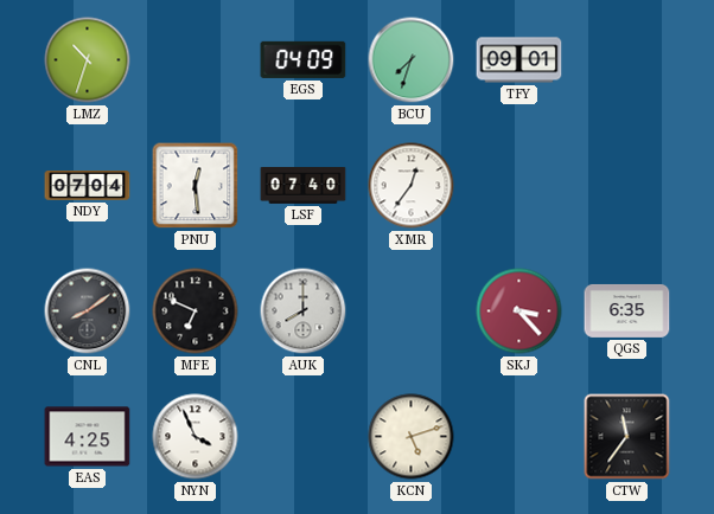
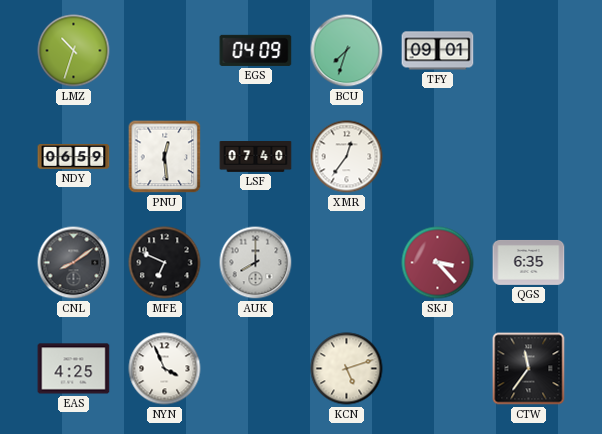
NDY: 07:04 -> 06:59
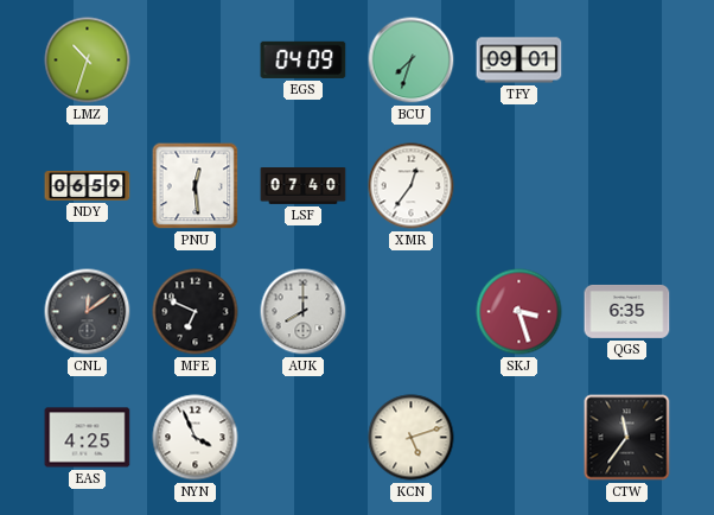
CNL: 8:09 -> 12:09
SKJ: 3:23 -> 3:27
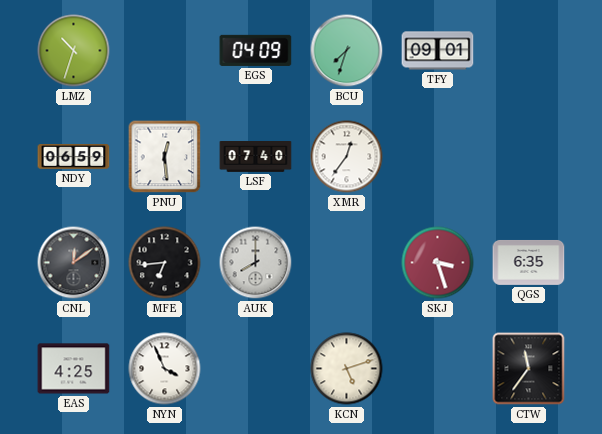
MFE: 6:49 -> 6:44
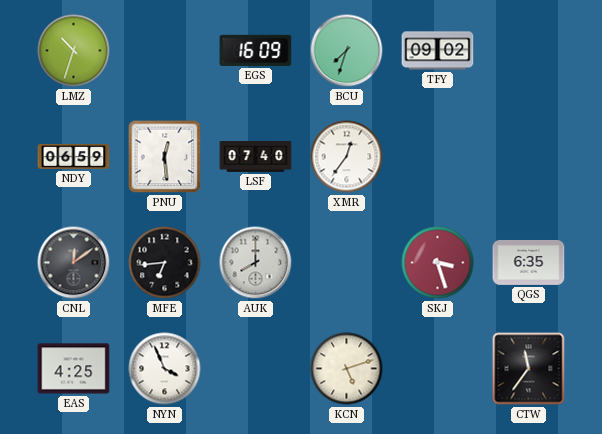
EGS: 04:09 -> 16:09
TFY: 09:01 -> 09:02
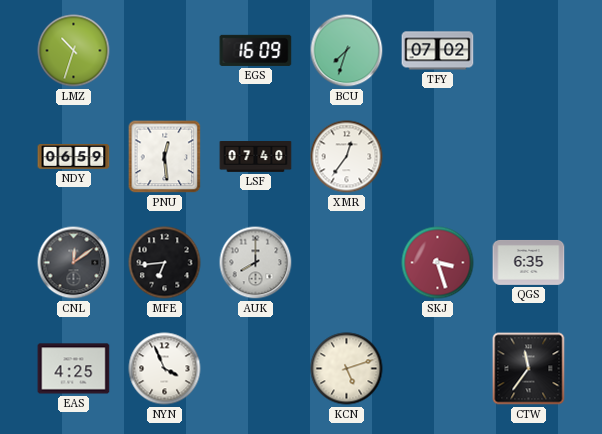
TFY: 09:02 -> 07:02
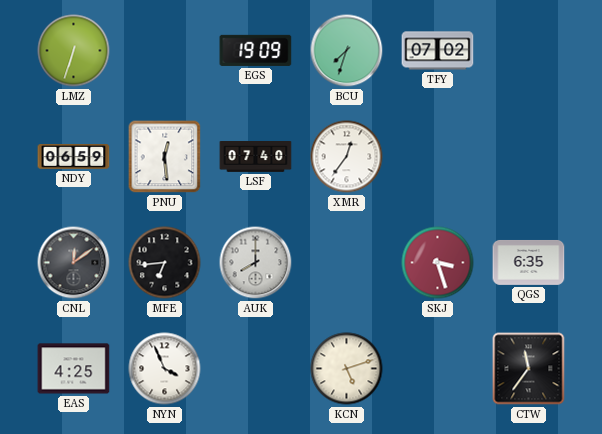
LMZ: 10:33 -> 6:33
EGS: 16:09 -> 19:09
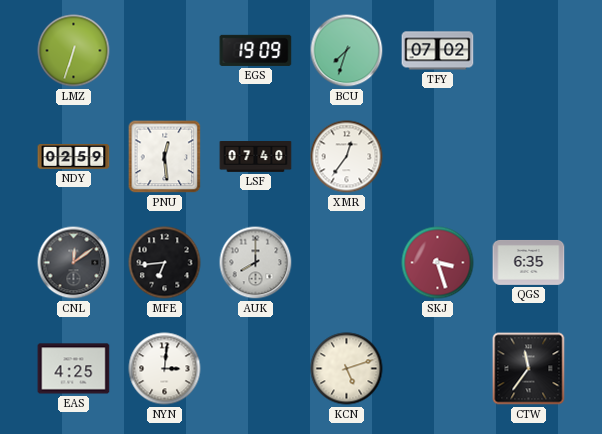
NDY: 06:59 -> 02:59
NYN: 3:56 -> 3:01
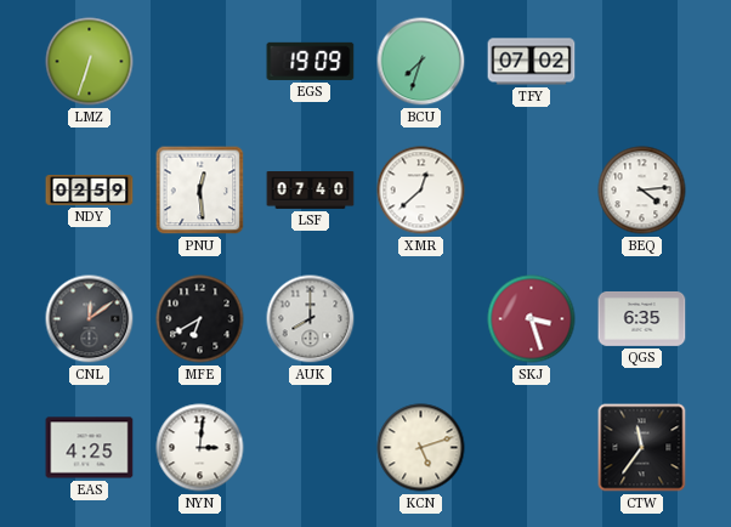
XMR: 12:36 -> 12:38
BEQ: none -> 4:14
MFE: 6:44 -> 6:40
